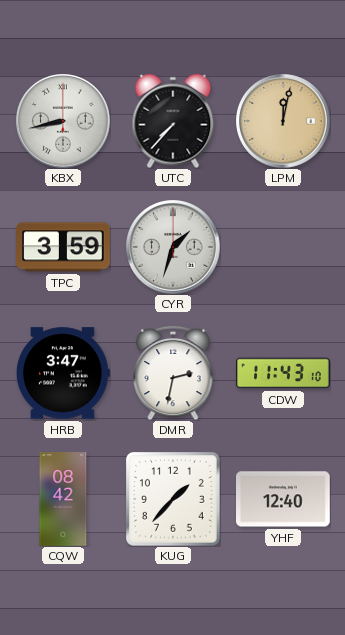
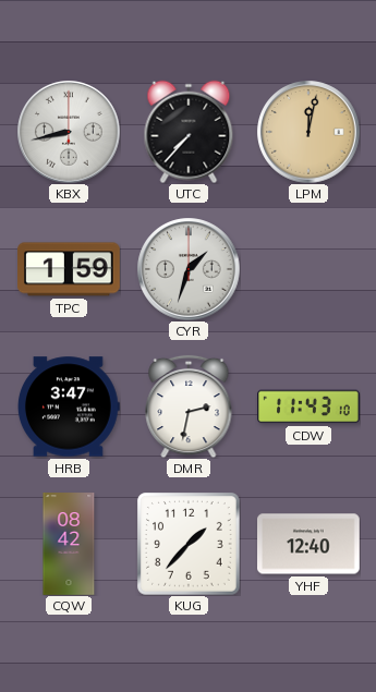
TPC: 3:59 -> 1:59
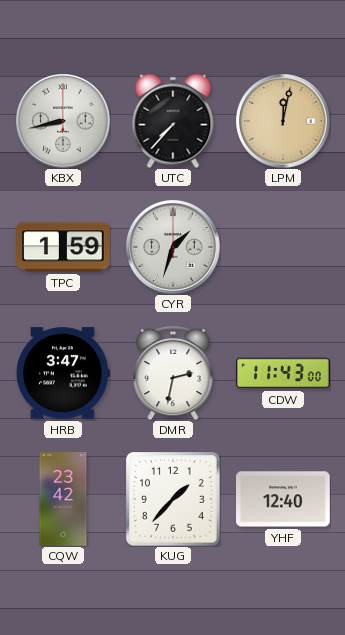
CDW: 11:43:10 -> 11:43:00
CQW: 08:42 -> 23:42
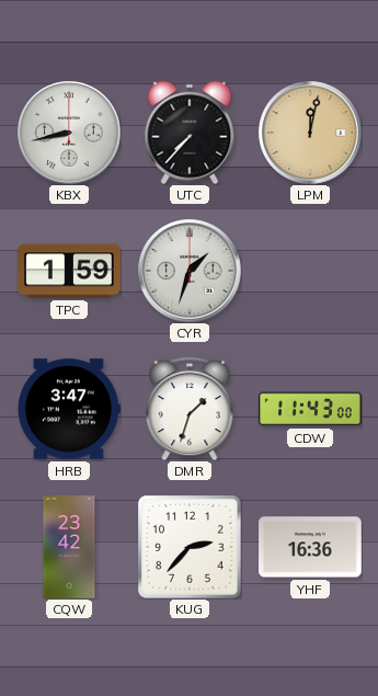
DMR: 2:32 -> 1:33
KUG: 1:37 -> 2:37
YHF: 12:40 -> 16:36
